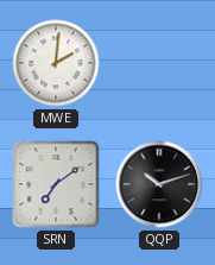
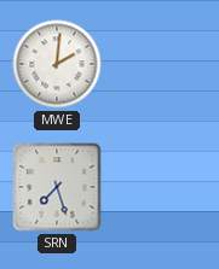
SRN: 7:09 -> 7:27
QQP: 10:12 -> none
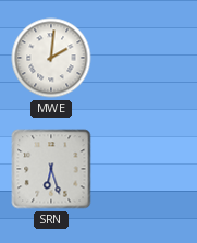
SRN: 7:27 -> 6:27
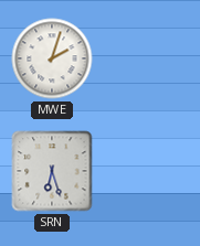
MWE: 2:01 -> 2:03
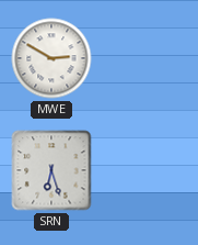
MWE: 2:03 -> 2:50
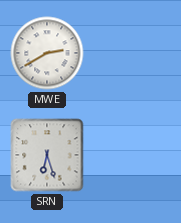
MWE: 2:50 -> 2:40
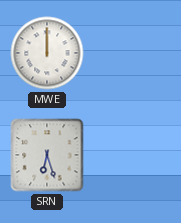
MWE: 2:40 -> 12:00
